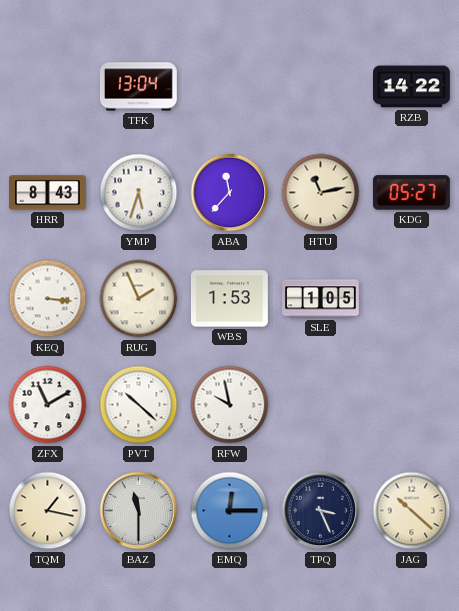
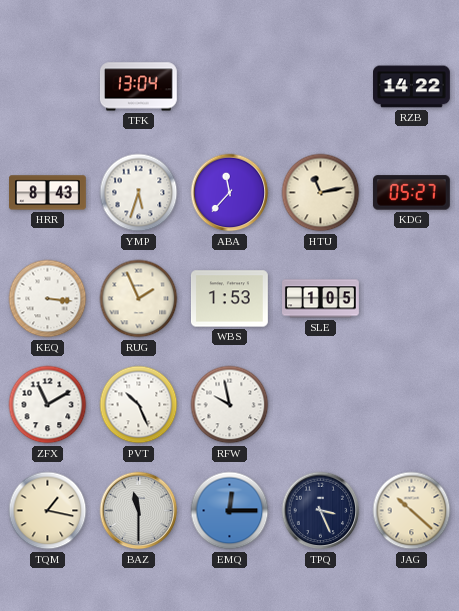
PVT: 10:22 -> 10:26
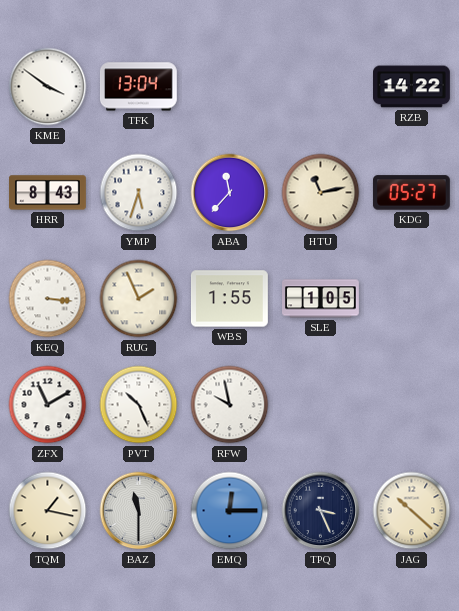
KME: none -> 3:51
WBS: 1:53 -> 1:55
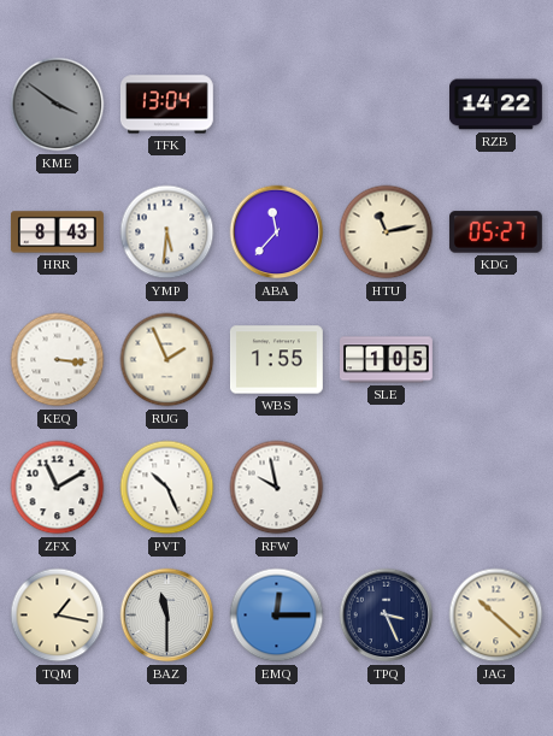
KME dial: white -> grey
YMP: 5:33 -> 5:31
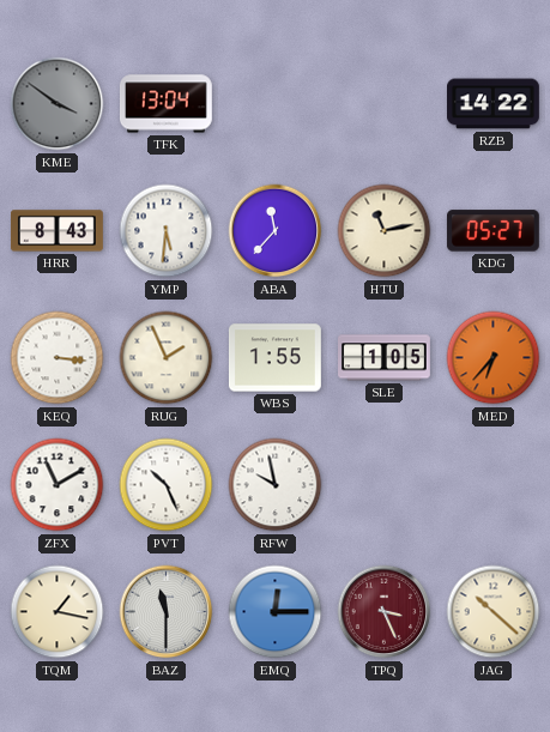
MED: none -> 6:37
TPQ dial: navy -> burgundy
